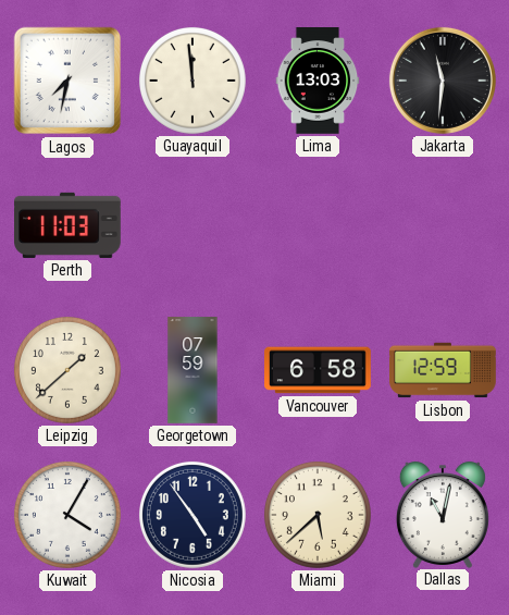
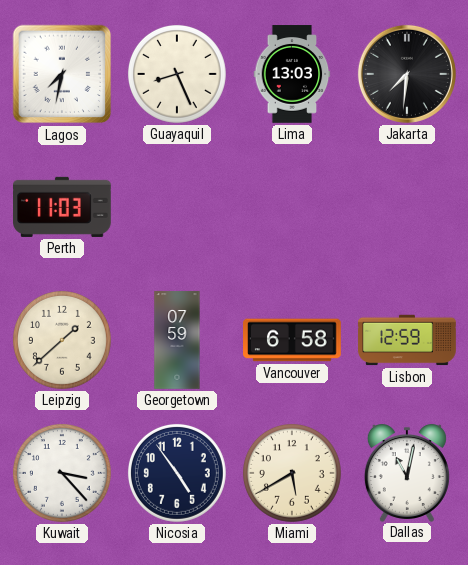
Guayaquil: 11:59 -> 8:26
Jakarta: 11:31 -> 7:31
Kuwait: 4:05 -> 3:23
Miami: 5:38 -> 5:40
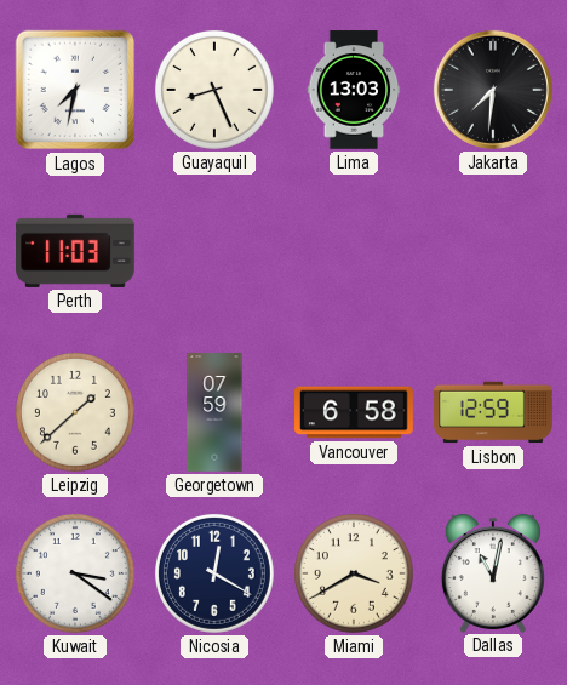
Kuwait: 3:23 -> 3:21
Nicosia: 4:54 -> 12:20
Miami: 5:40 -> 3:40
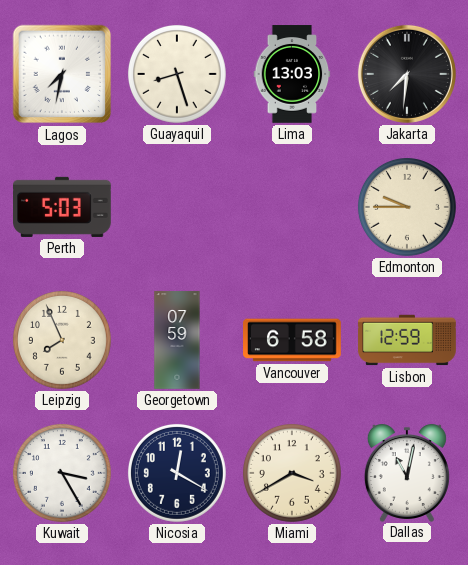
Guayaquil: 8:26 -> 8:27
Perth: 11:03 -> 5:03
Edmonton: none -> 9:45
Leipzig: 1:38 -> 7:56
Kuwait: 3:21 -> 3:25
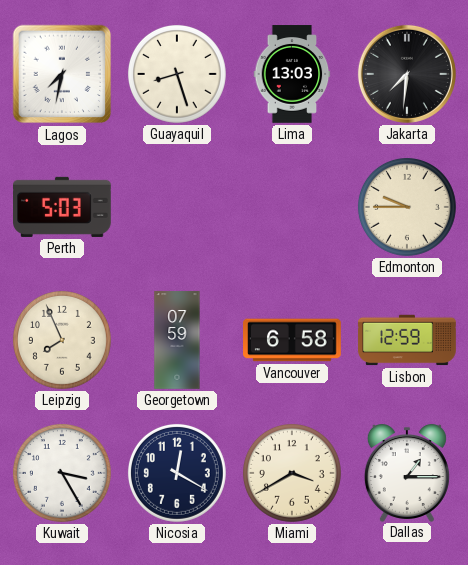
Dallas: 11:02 -> 1:15
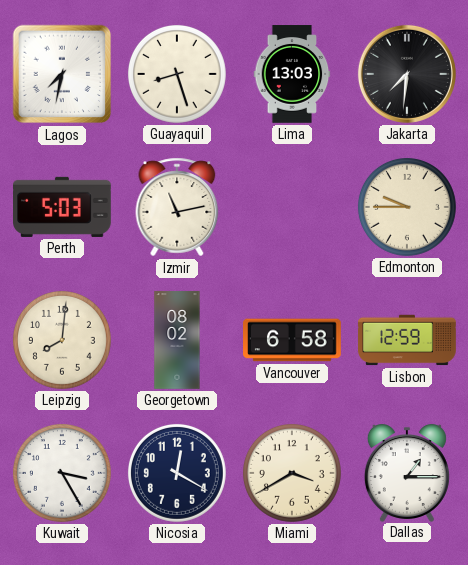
Izmir: none -> 11:13
Leipzig: 7:56 -> 8:01
Georgetown: 07:59 -> 08:02
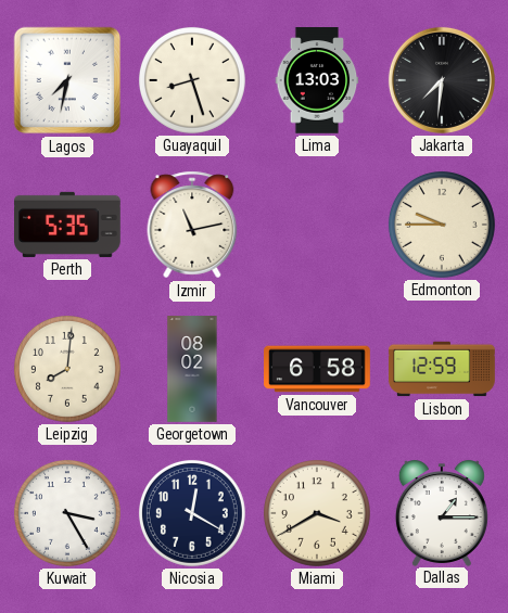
Perth: 5:03 -> 5:35
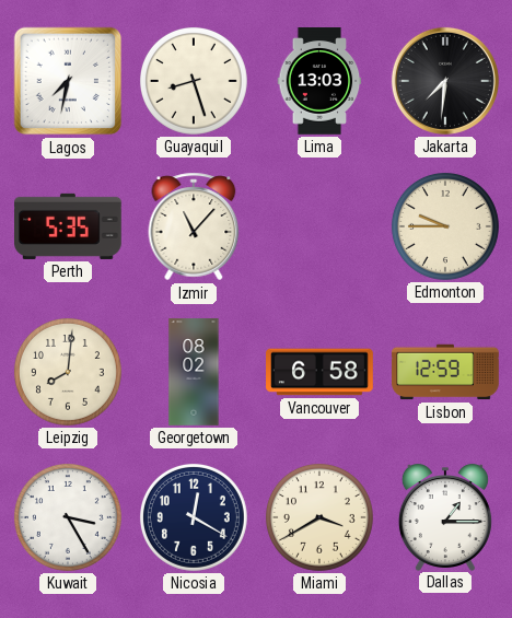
Izmir: 11:13 -> 11:07
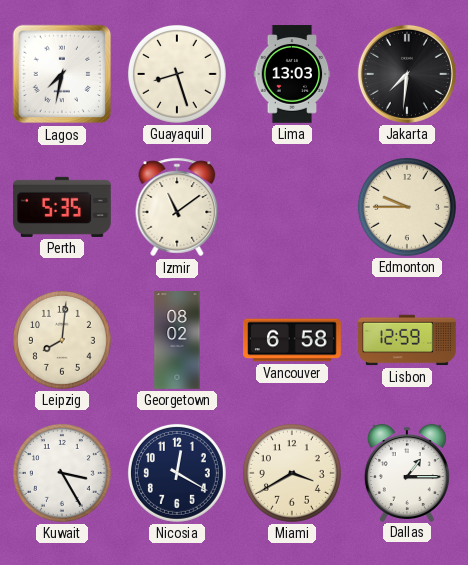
Izmir: 11:07 -> 11:09
